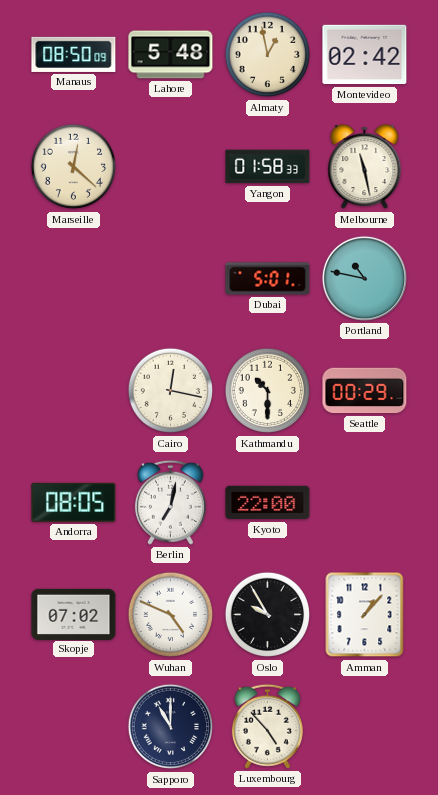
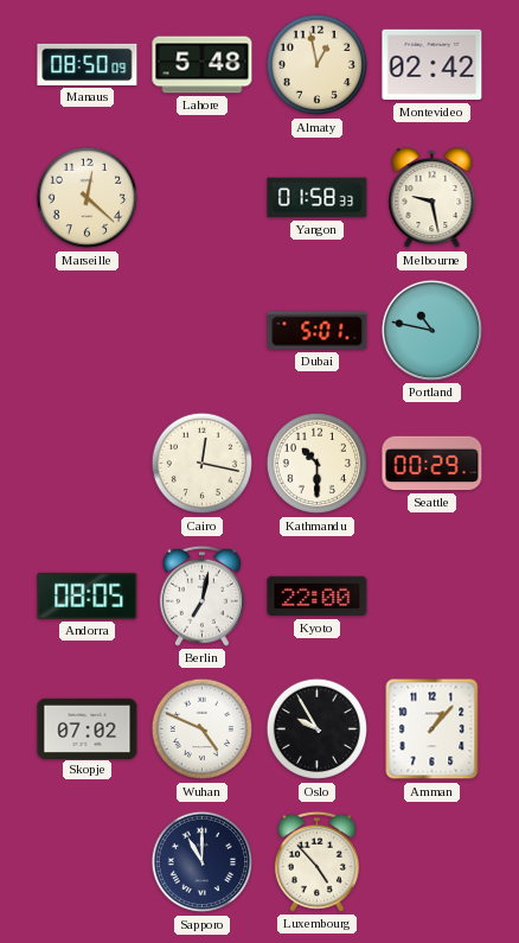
Melbourne: 11:28 -> 9:28
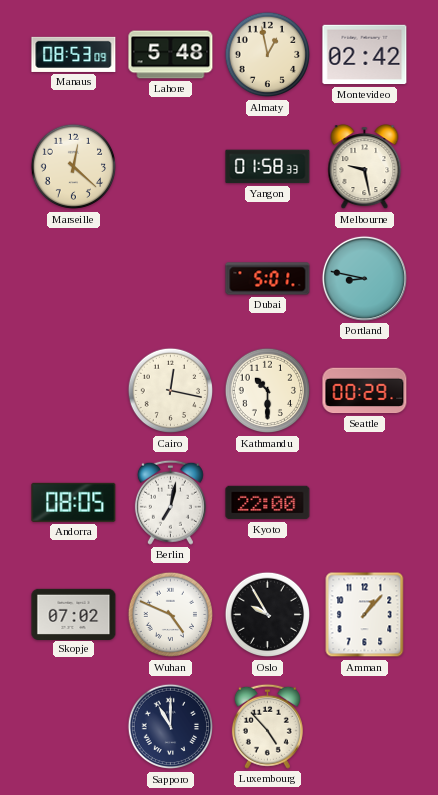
Manaus: 08:50 -> 08:53
Portland: 10:47 -> 8:47
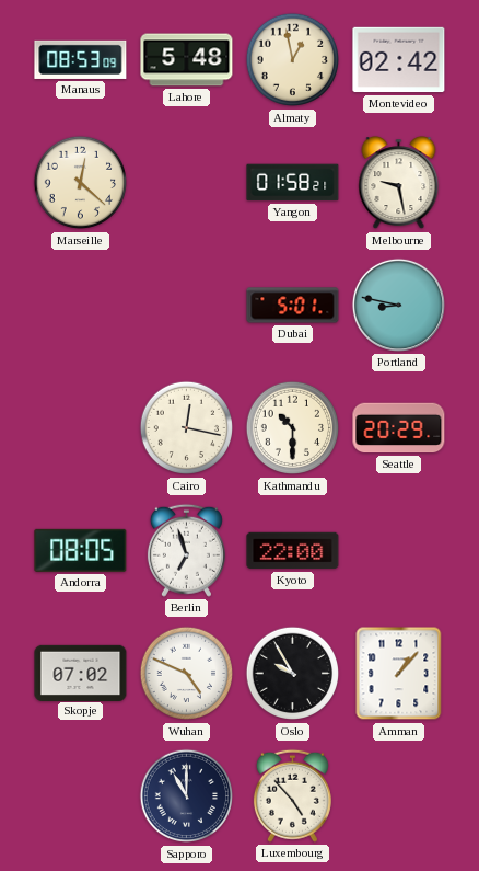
Yangon: 01:58:33 -> 01:58:21
Seattle: 00:29 -> 20:29
Berlin: 7:02 -> 6:57
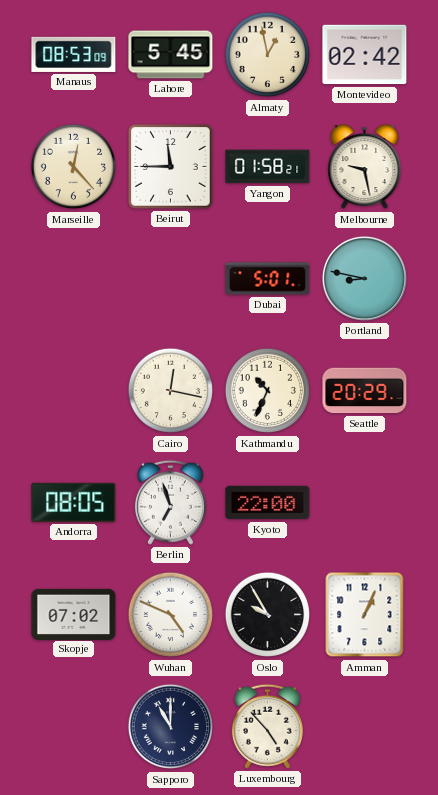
Lahore: 5:48 -> 5:45
Marseille: 12:22 -> 12:23
Beirut: none -> 11:45
Kathmandu: 10:30 -> 10:34
Amman: 1:07 -> 1:04
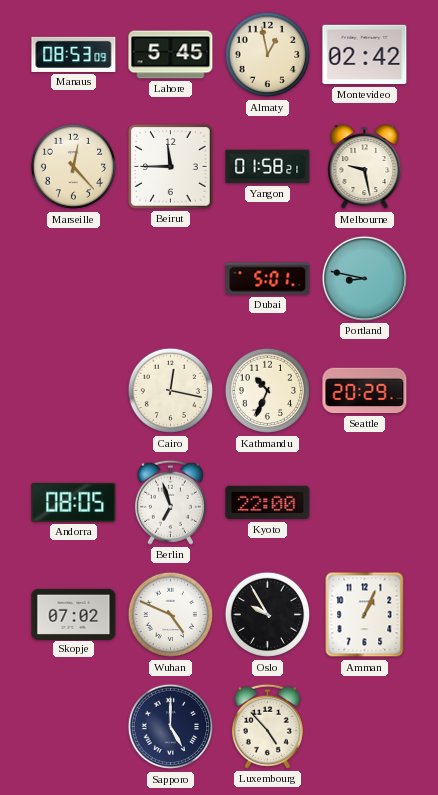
Sapporo: 11:00 -> 5:00
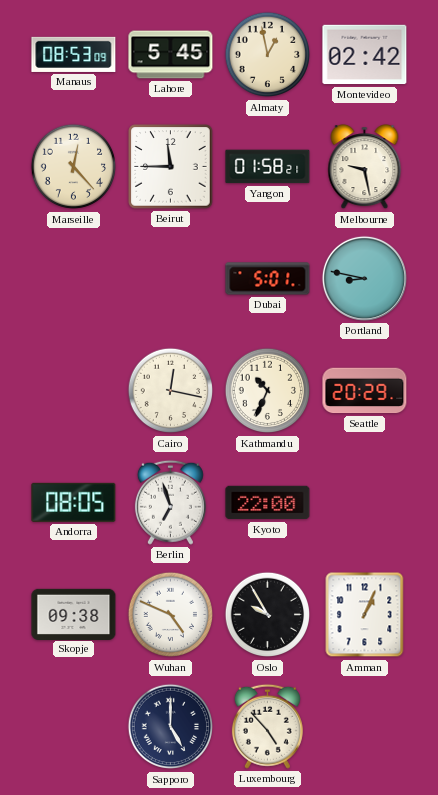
Skopje: 07:02 -> 09:38
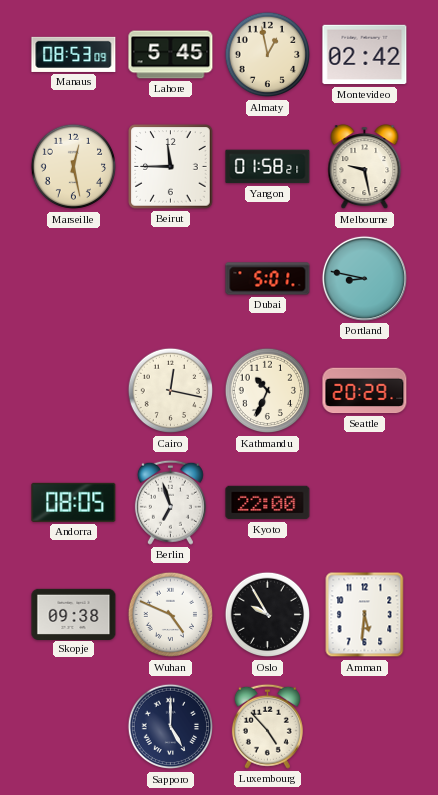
Marseille: 12:23 -> 12:28
Amman: 1:04 -> 5:31
